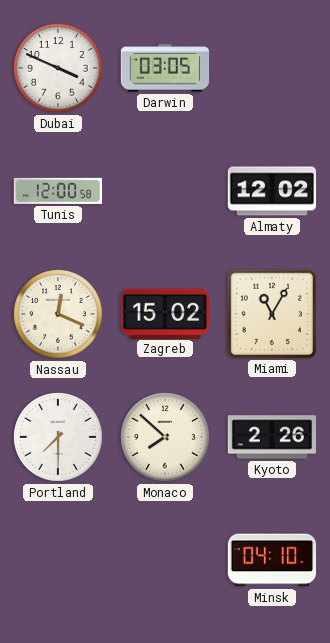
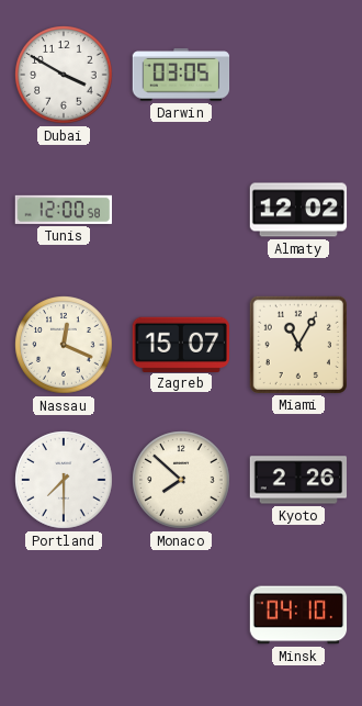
Dubai: 3:49 -> 3:50
Zagreb: 15:02 -> 15:07
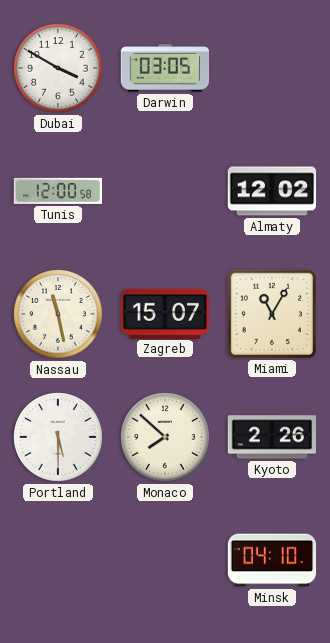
Nassau: 12:19 -> 11:28
Portland: 7:30 -> 5:30
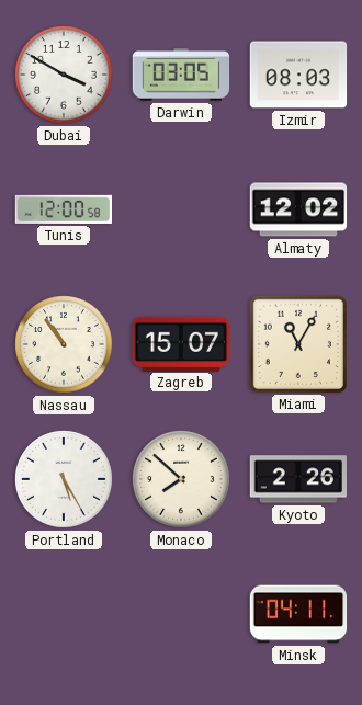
Izmir: none -> 08:03
Nassau: 11:28 -> 10:54
Portland: 5:30 -> 5:25
Minsk: 04:10 -> 04:11
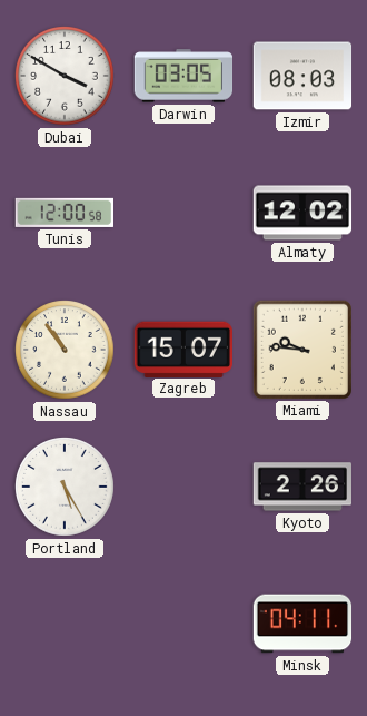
Miami: 11:05 -> 9:46
Monaco: 7:52 -> none
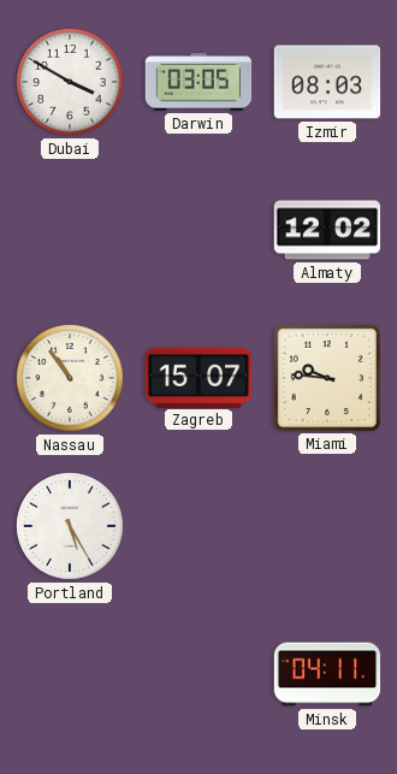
Tunis: 12:00 -> none
Kyoto: 2:26 -> none
